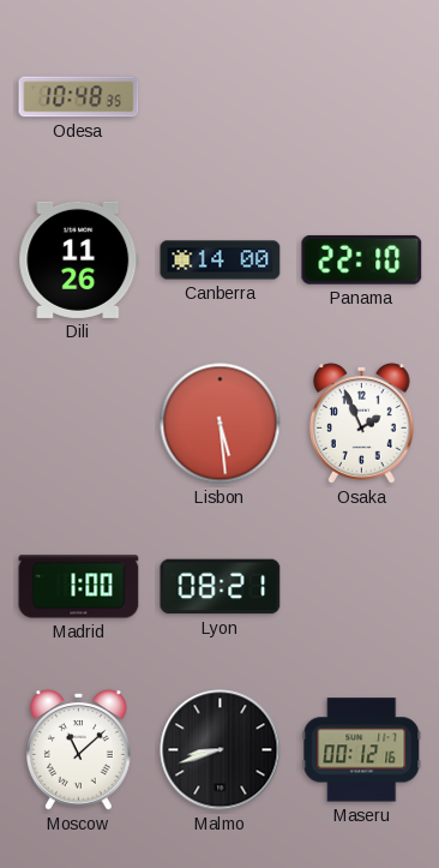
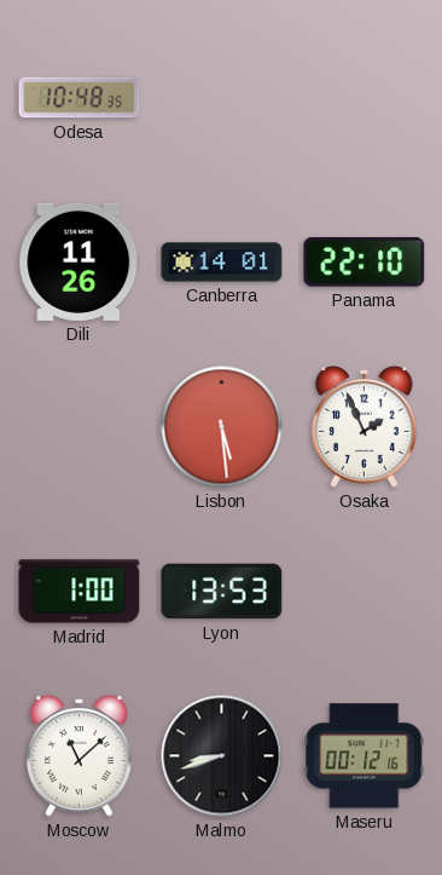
Canberra: 14:00 -> 14:01
Lyon: 08:21 -> 13:53
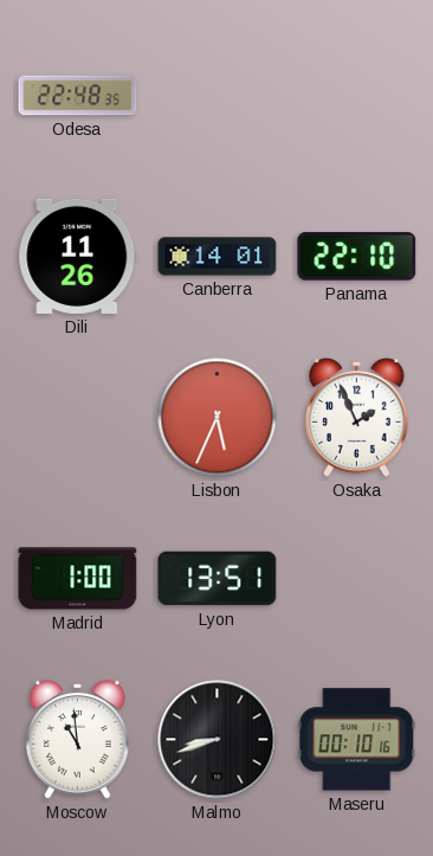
Odesa: 10:48 -> 22:48
Lisbon: 5:29 -> 5:34
Lyon: 13:53 -> 13:51
Moscow: 11:08 -> 10:59
Maseru: 00:12 -> 00:10
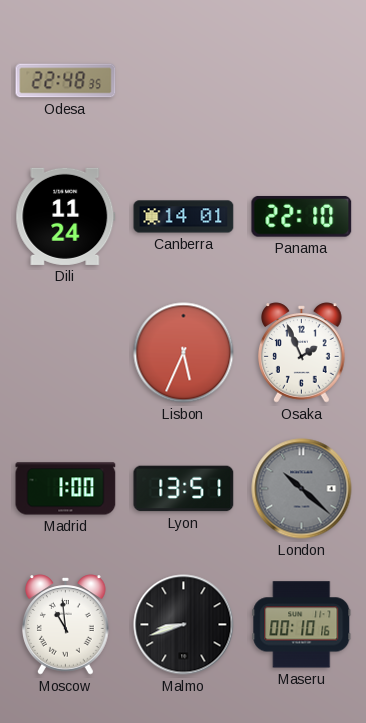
Dili: 11:26 -> 11:24
London: none -> 10:22
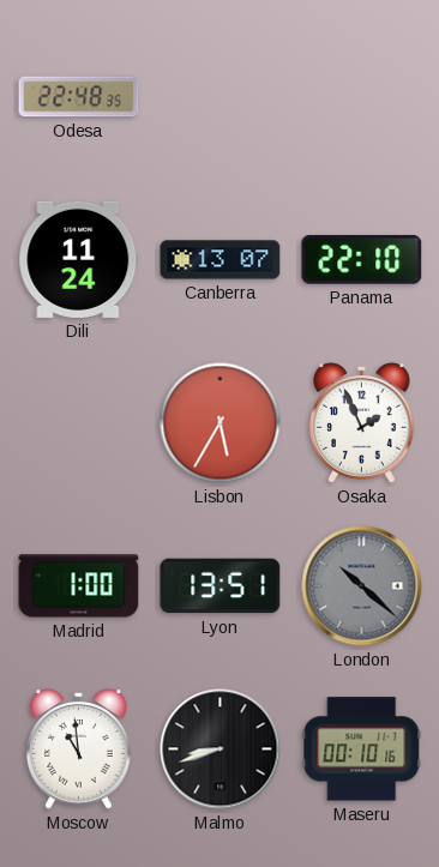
Canberra: 14:01 -> 13:07
Lisbon: 5:34 -> 5:35
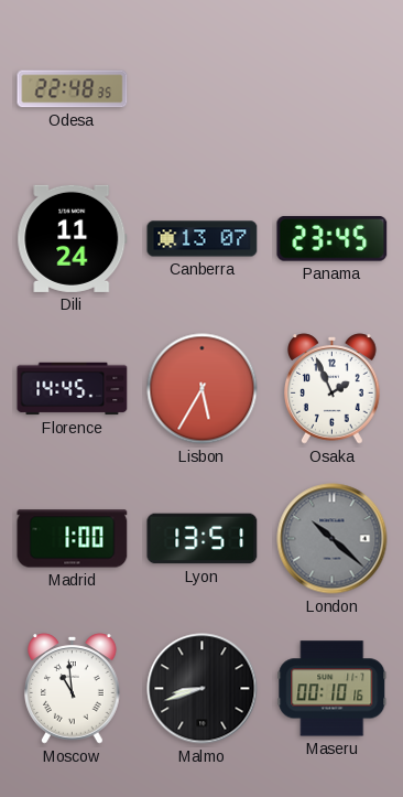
Panama: 22:10 -> 23:45
Florence: none -> 14:45
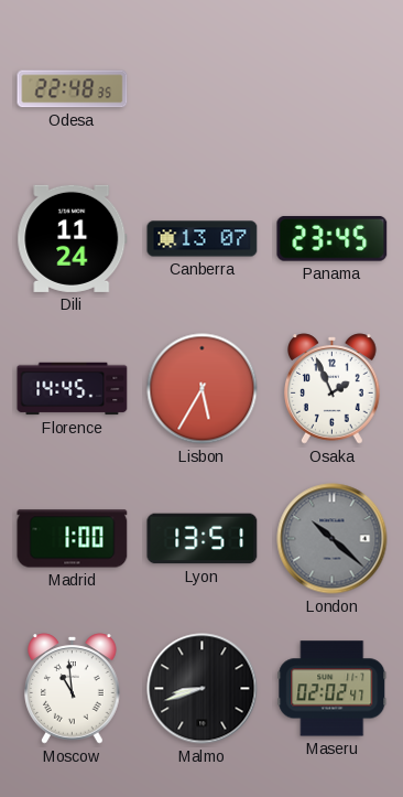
Maseru: 00:10 -> 02:02
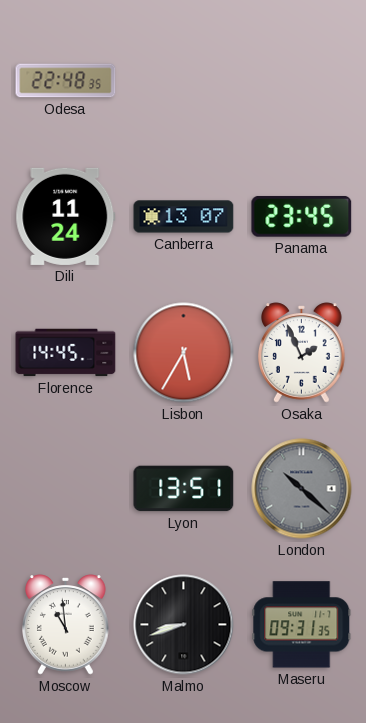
Madrid: 1:00 -> none
Maseru: 02:02 -> 09:31
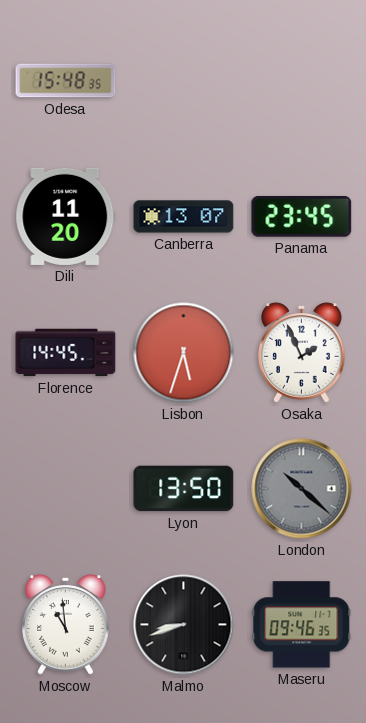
Odesa: 22:48 -> 15:48
Dili: 11:24 -> 11:20
Lisbon: 5:35 -> 5:33
Lyon: 13:51 -> 13:50
Maseru: 09:31 -> 09:46
